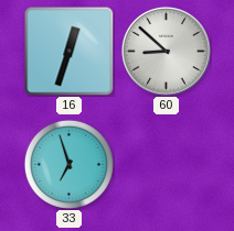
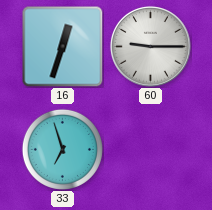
60: 8:52 -> 9:15
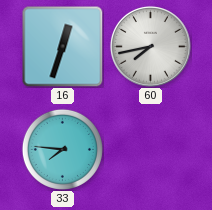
60: 9:15 -> 7:43
33: 6:57 -> 7:46
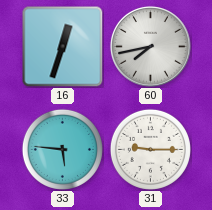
33: 7:46 -> 5:46
31: none -> 9:15
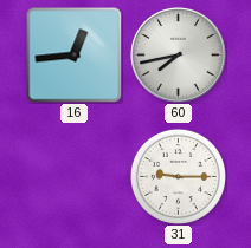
16: 12:33 -> 12:44
33: 5:46 -> none
